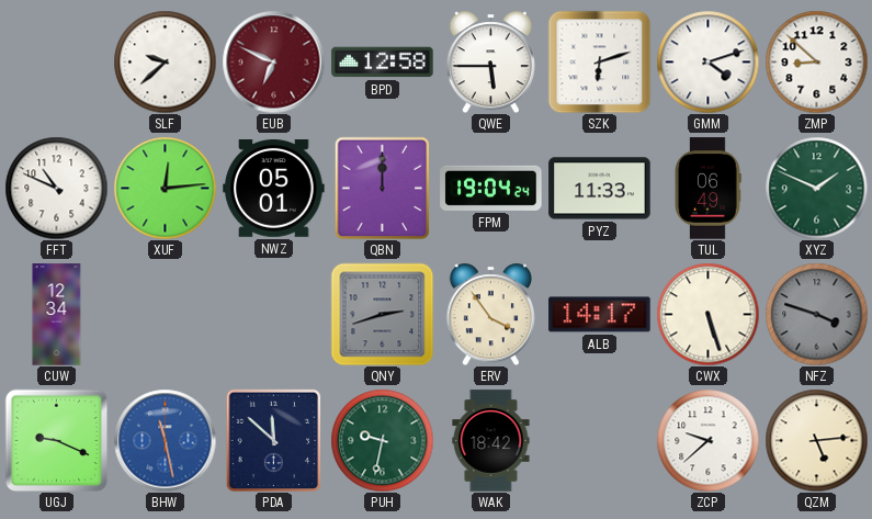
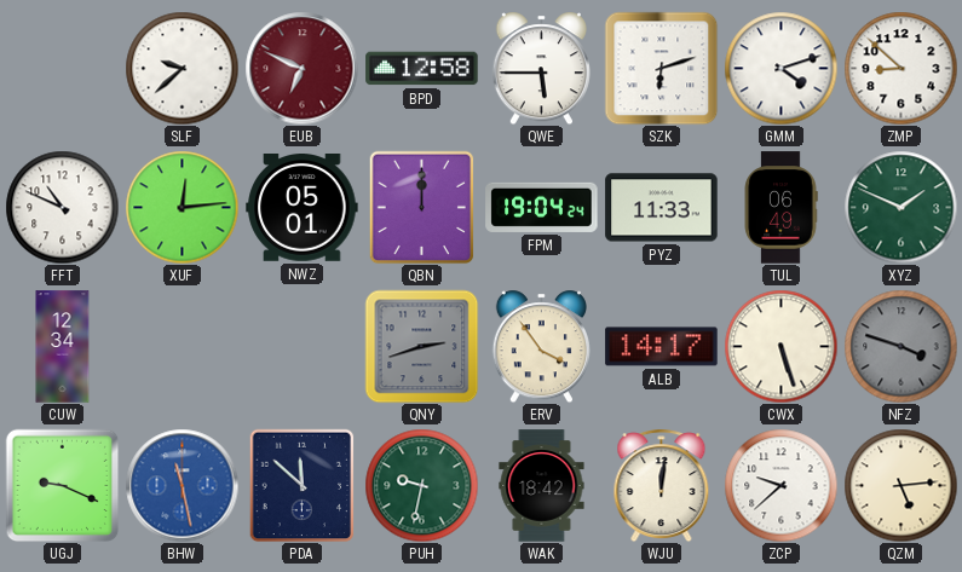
WJU: none -> 12:01
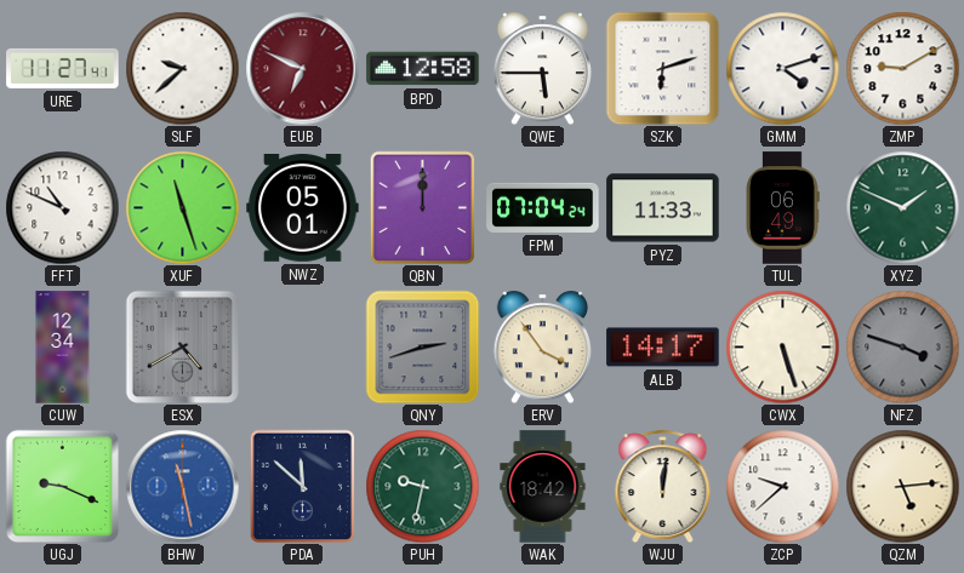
URE: none -> 11:27
ZMP: 8:52 -> 9:10
XUF: 12:14 -> 11:27
FPM: 19:04 -> 07:04
ESX: none -> 4:40
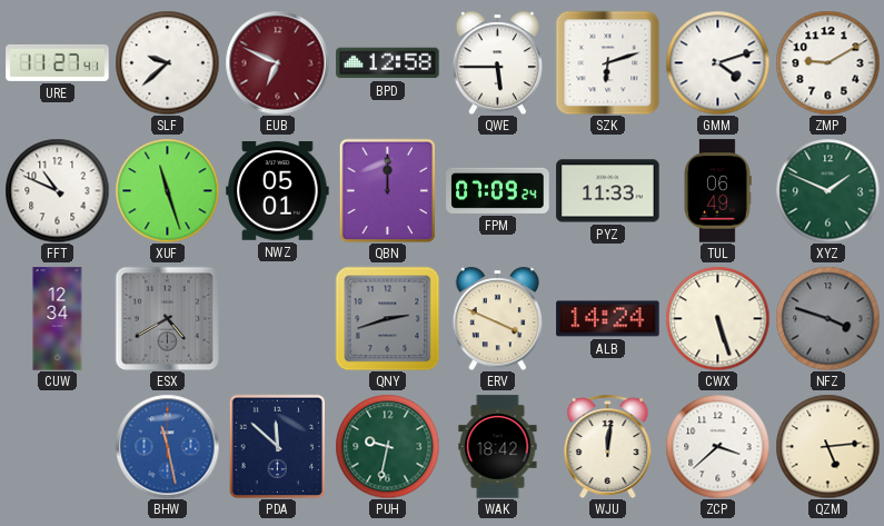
FPM: 07:04 -> 07:09
ERV: 3:54 -> 3:49
ALB: 14:17 -> 14:24
UGJ: 9:19 -> none
ZCP: 9:38 -> 3:38
